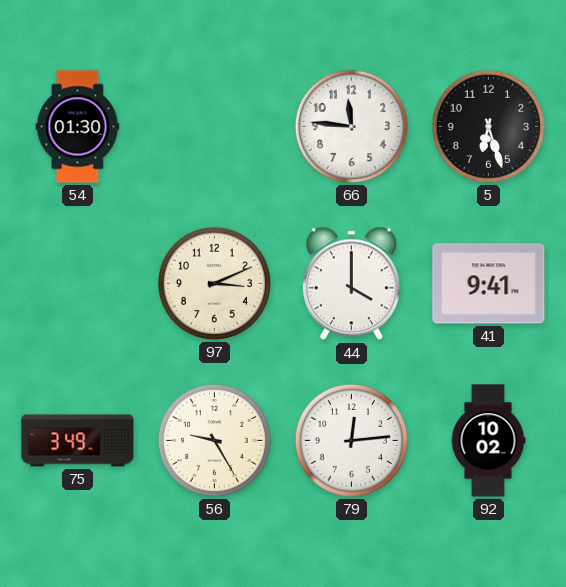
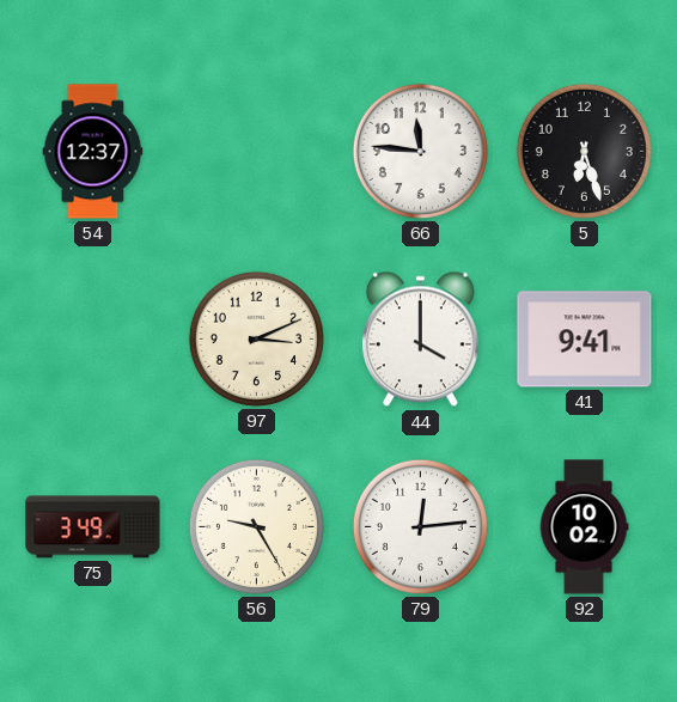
54: 01:30 -> 12:37
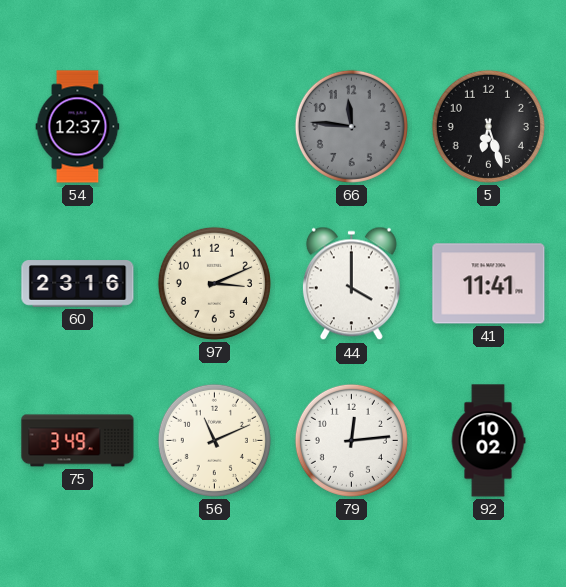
66 dial: white -> grey
60: none -> 23:16
41: 9:41 -> 11:41
56: 9:25 -> 11:11
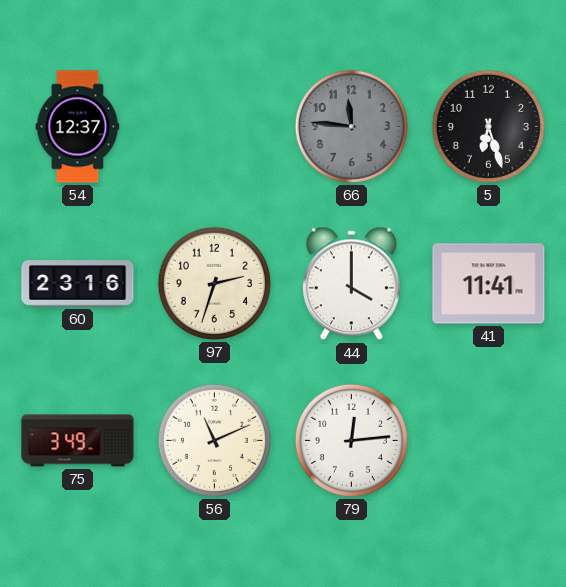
97: 3:11 -> 2:33
92: 10:02 -> none
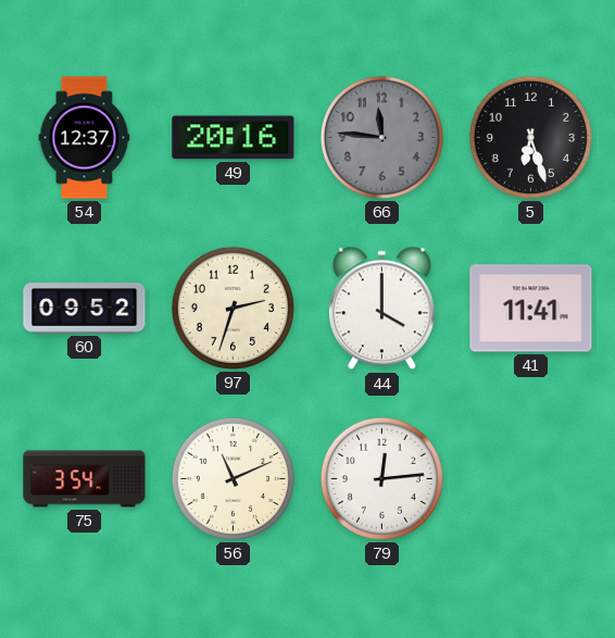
49: none -> 20:16
60: 23:16 -> 09:52
75: 3:49 -> 3:54
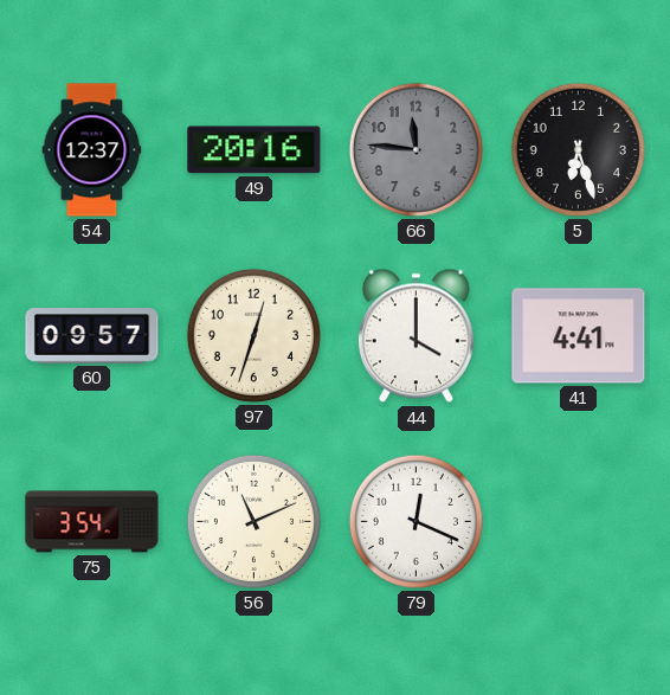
60: 09:52 -> 09:57
97: 2:33 -> 12:33
41: 11:41 -> 4:41
79: 12:14 -> 12:19
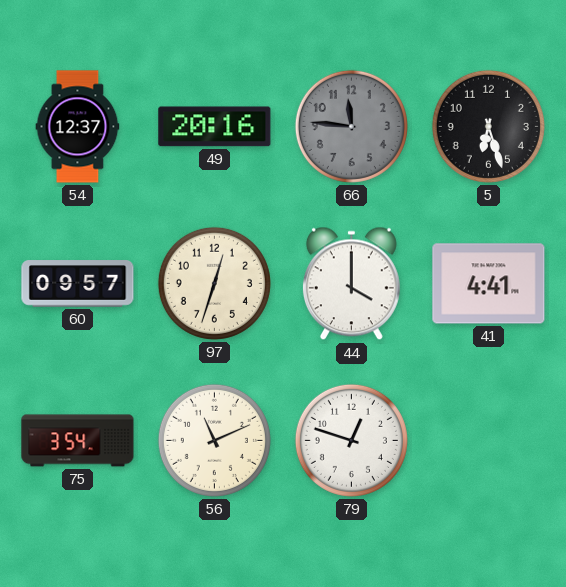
79: 12:19 -> 12:48
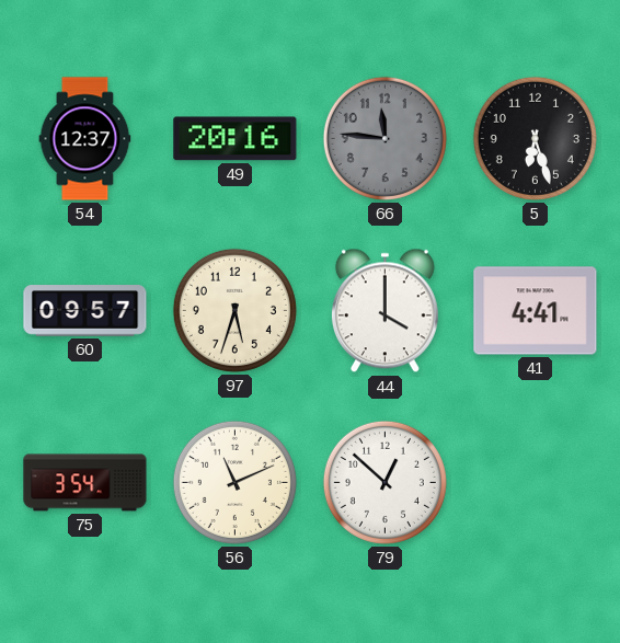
97: 12:33 -> 5:33
79: 12:48 -> 12:52
